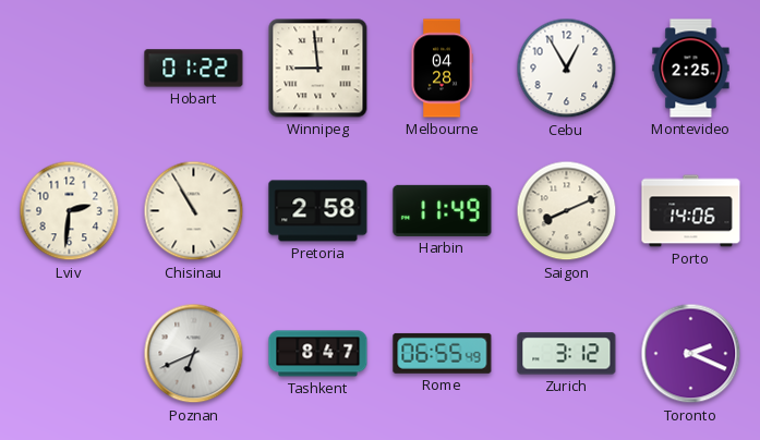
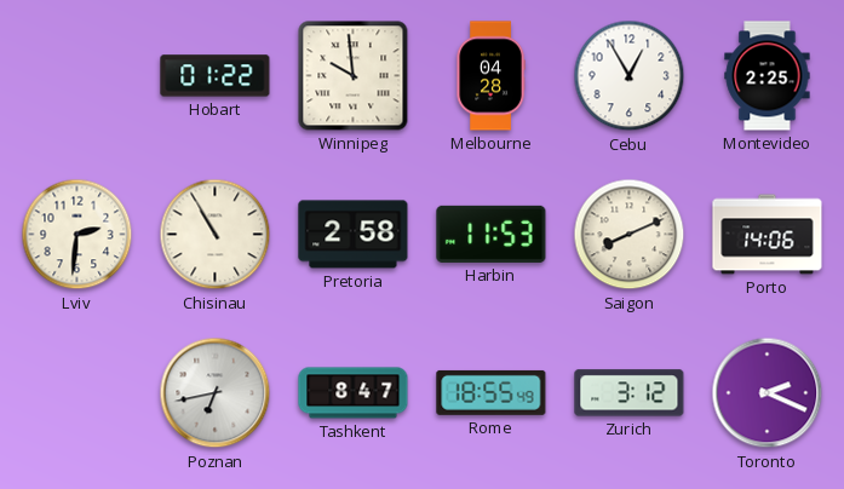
Winnipeg: 8:59 -> 9:59
Harbin: 11:49 -> 11:53
Poznan: 6:41 -> 6:43
Rome: 06:55 -> 18:55
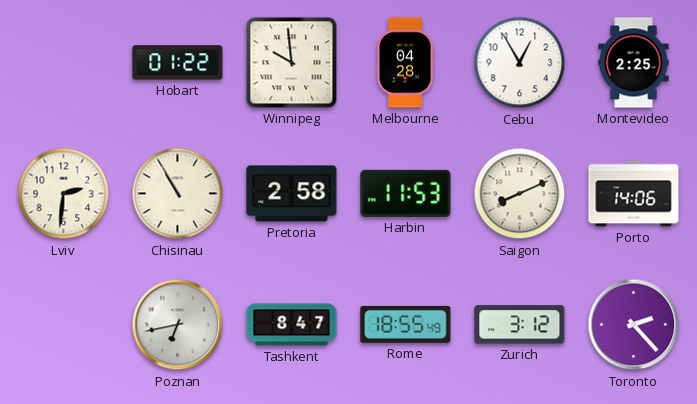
Toronto: 2:19 -> 2:23
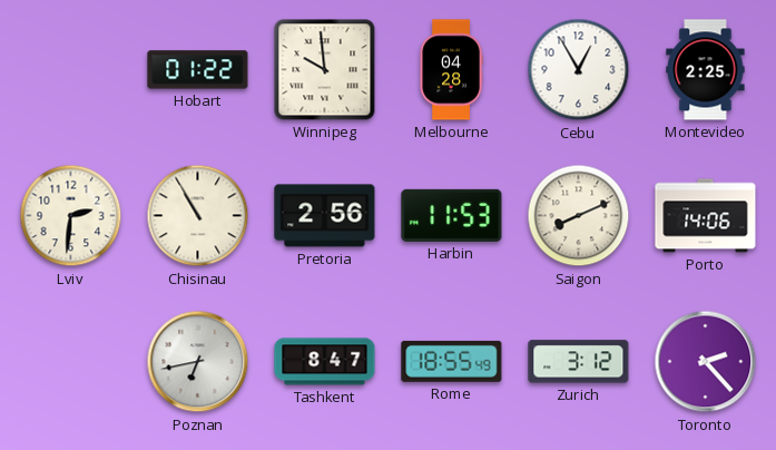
Pretoria: 2:58 -> 2:56
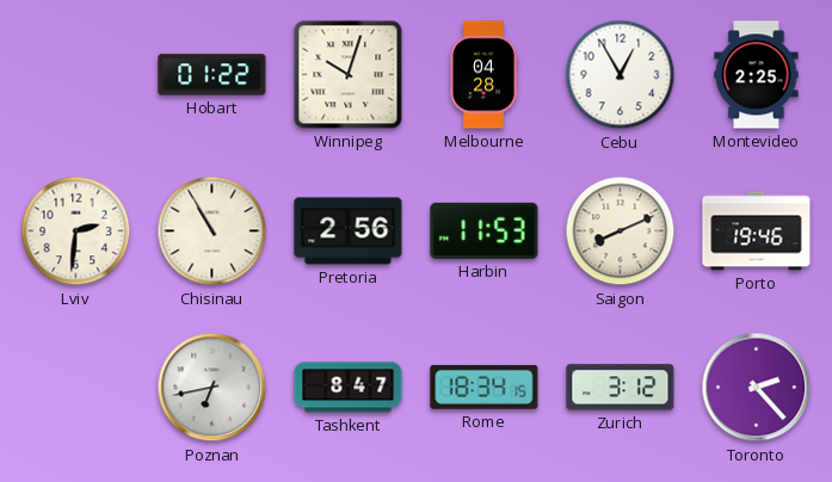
Winnipeg: 9:59 -> 10:03
Porto: 14:06 -> 19:46
Rome: 18:55 -> 18:34
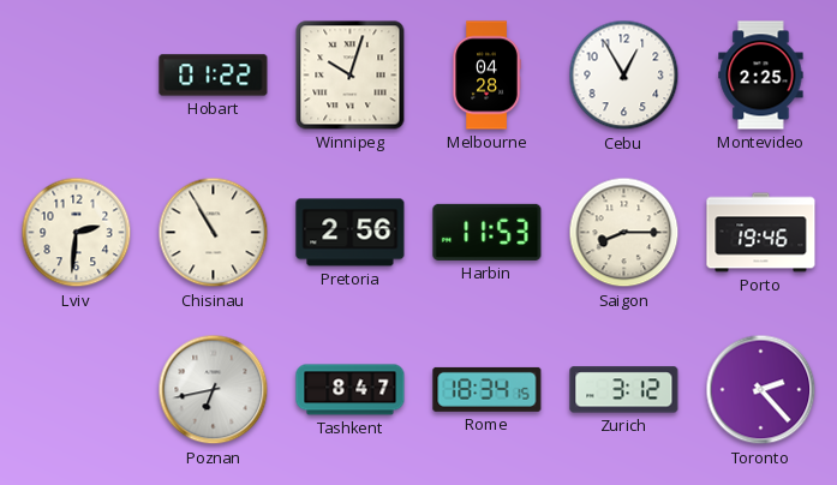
Saigon: 8:11 -> 8:15
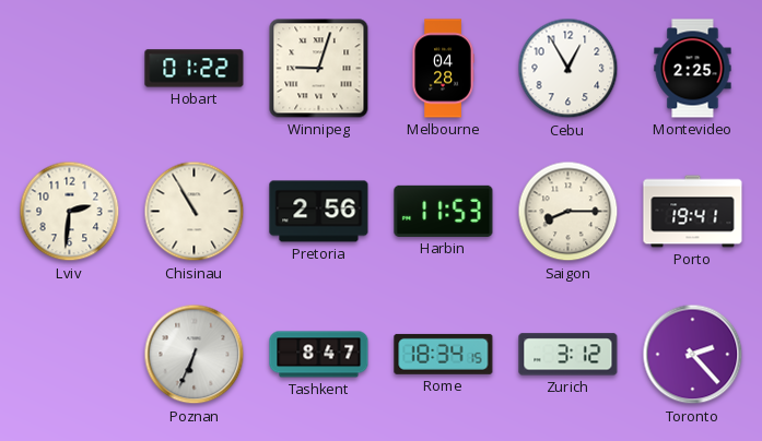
Winnipeg: 10:03 -> 9:03
Porto: 19:46 -> 19:41
Poznan: 6:43 -> 6:34
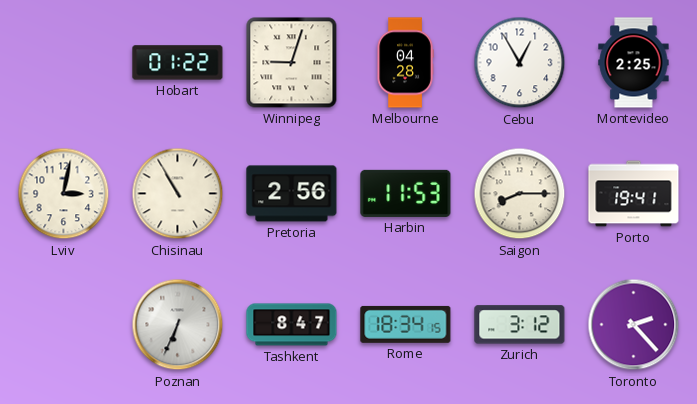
Lviv: 2:31 -> 3:02
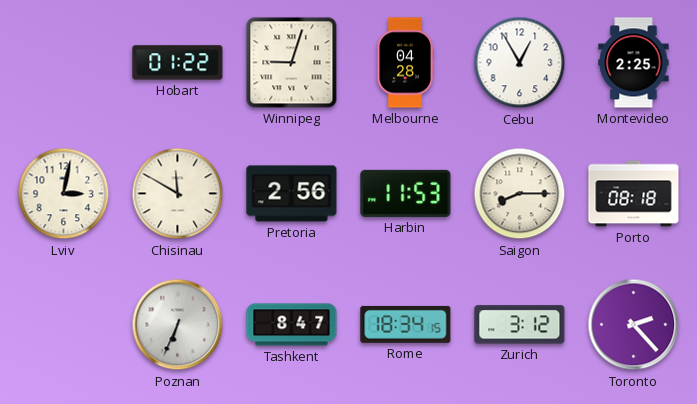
Chisinau: 10:55 -> 11:50
Porto: 19:41 -> 08:18
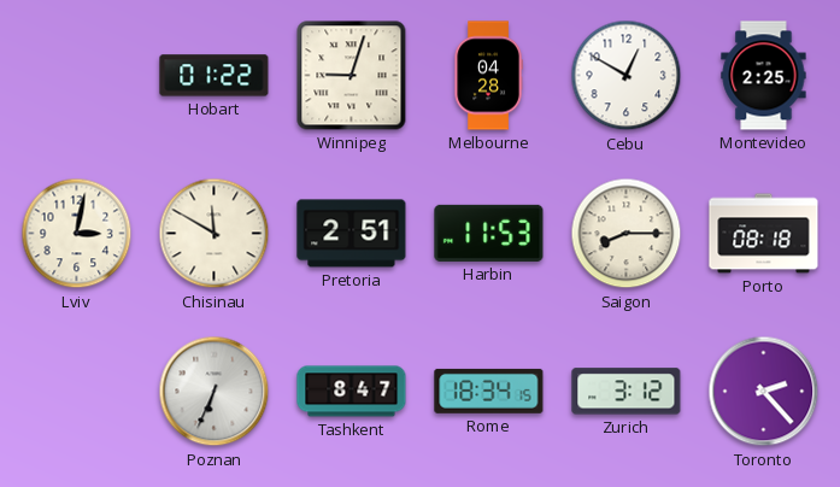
Cebu: 12:55 -> 12:50
Pretoria: 2:56 -> 2:51
